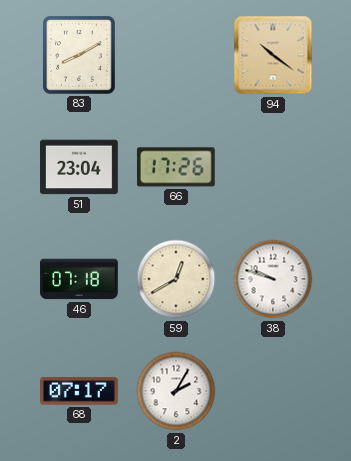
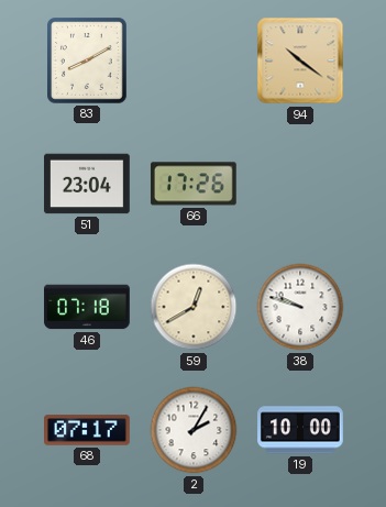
19: none -> 10:00
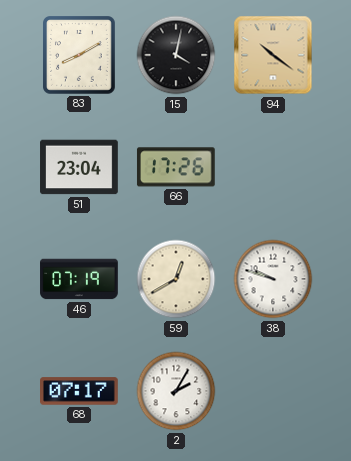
15: none -> 4:02
46: 07:18 -> 07:19
19: 10:00 -> none
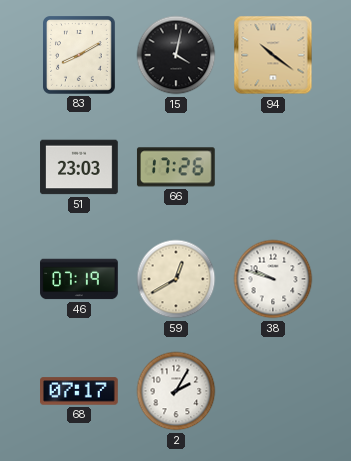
51: 23:04 -> 23:03
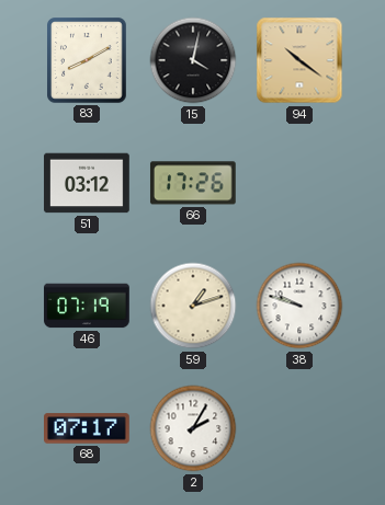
51: 23:03 -> 03:12
59: 12:40 -> 1:12
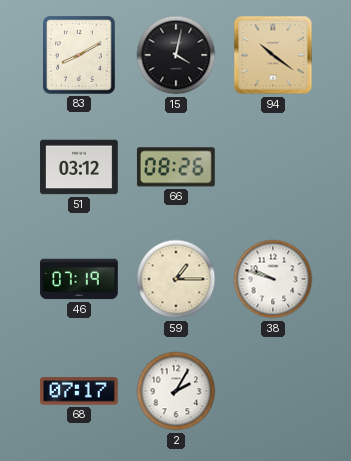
66: 17:26 -> 08:26
59: 1:12 -> 1:15
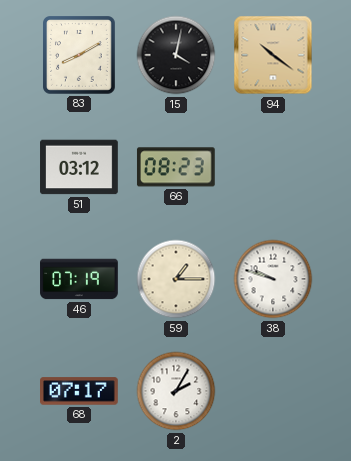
66: 08:26 -> 08:23
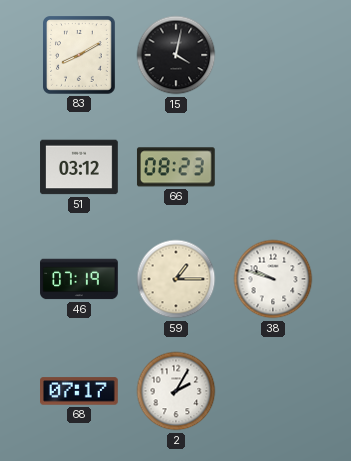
94: 10:21 -> none
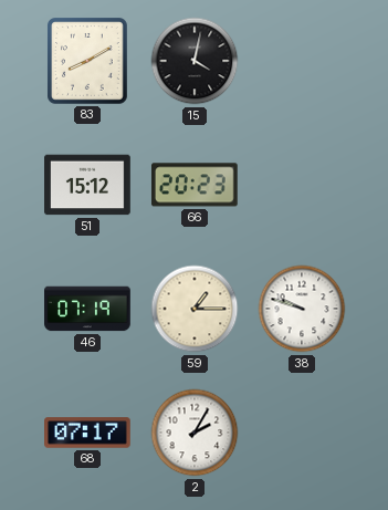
51: 03:12 -> 15:12
66: 08:23 -> 20:23
